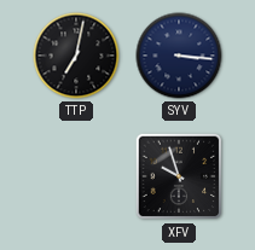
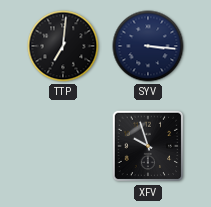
TTP: 7:02 -> 7:01
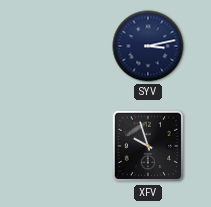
TTP: 7:01 -> none
SYV: 3:16 -> 3:13
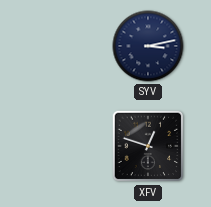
XFV: 9:57 -> 12:48
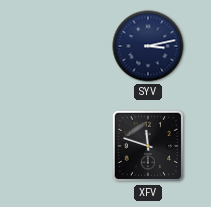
XFV: 12:48 -> 11:48
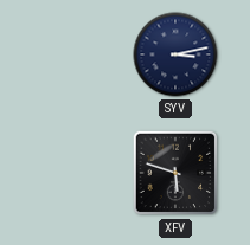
XFV: 11:48 -> 5:48
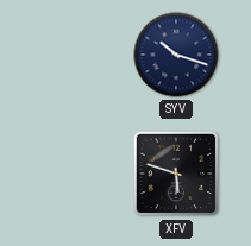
SYV: 3:13 -> 10:18
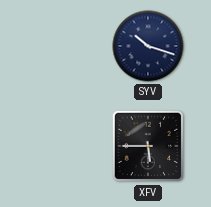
XFV: 5:48 -> 5:45
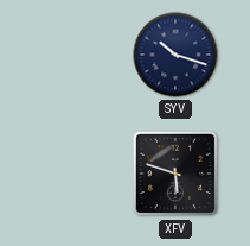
XFV: 5:45 -> 5:48
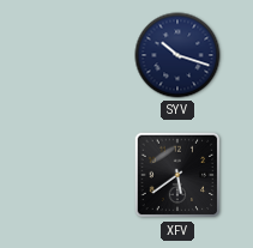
XFV: 5:48 -> 5:39
